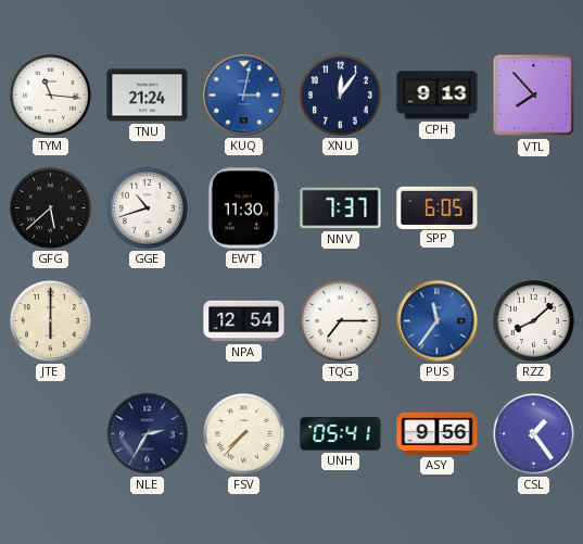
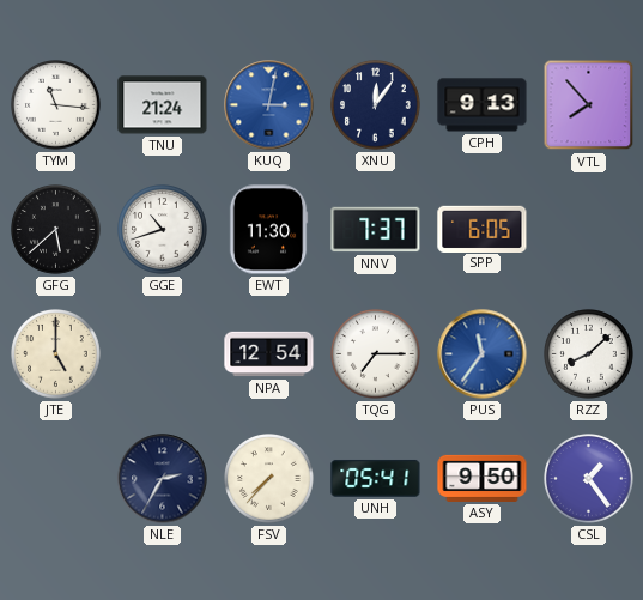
JTE: 6:00 -> 5:00
ASY: 9:56 -> 9:50
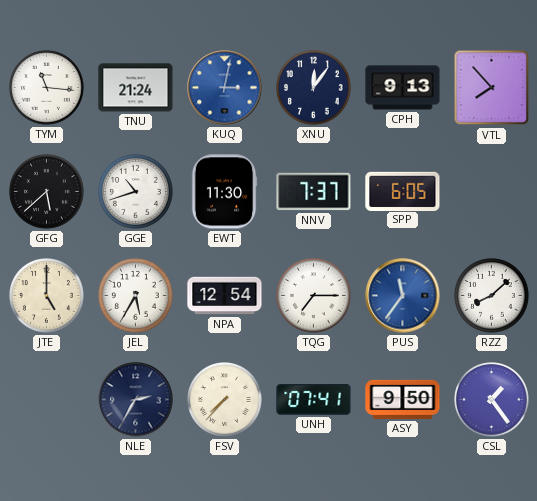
JEL: none -> 5:35
UNH: 05:41 -> 07:41
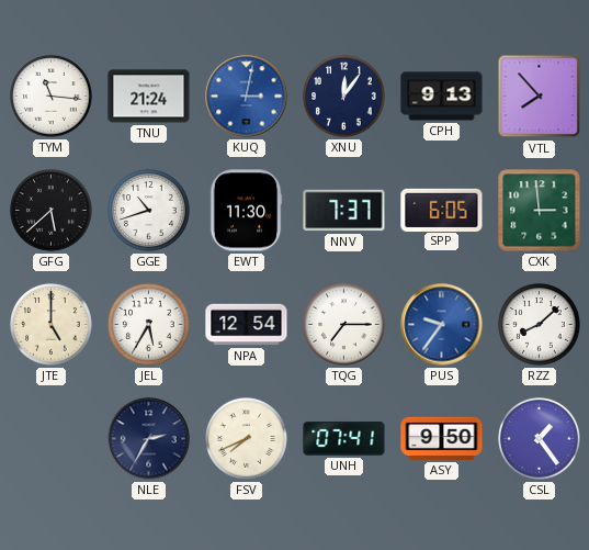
CXK: none -> 2:59
PUS: 11:36 -> 9:36
FSV: 7:37 -> 7:41
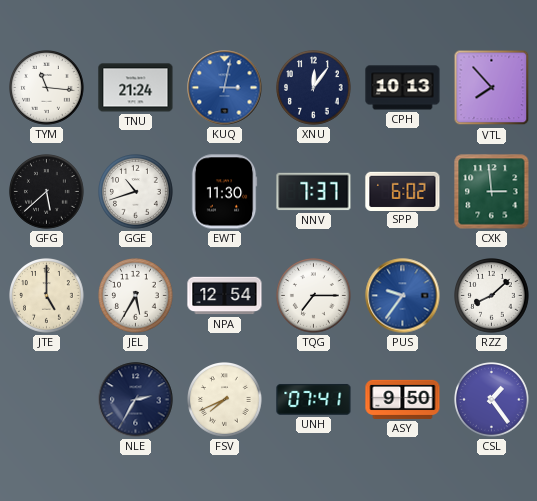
CPH: 9:13 -> 10:13
SPP: 6:05 -> 6:02
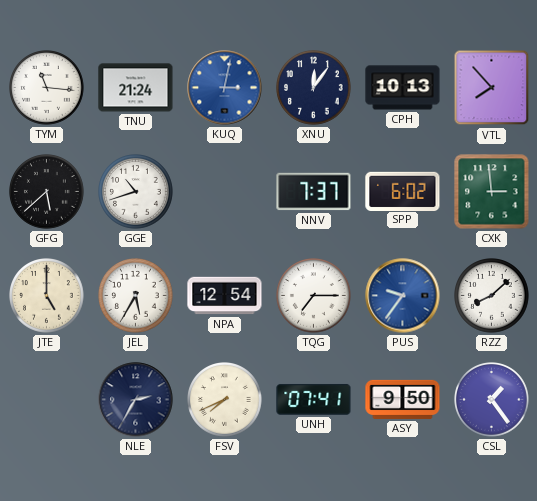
EWT: 11:30 -> none
